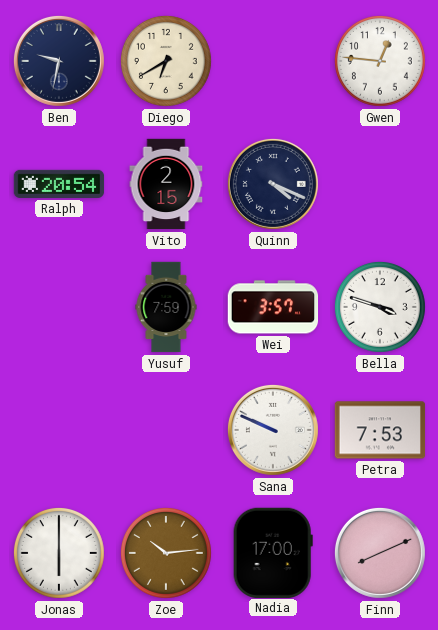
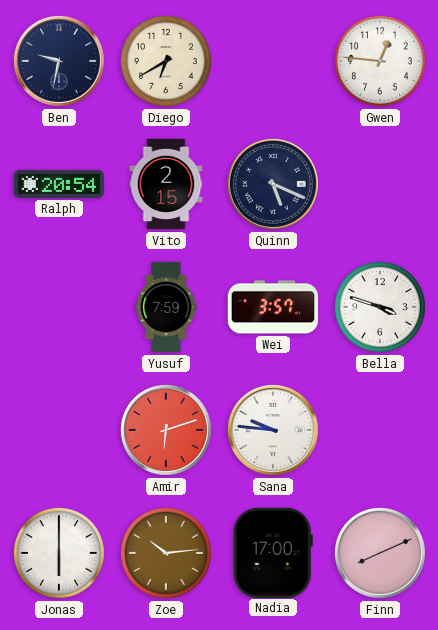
Quinn: 4:19 -> 5:19
Amir: none -> 6:12
Sana: 9:49 -> 9:46
Petra: 7:53 -> none
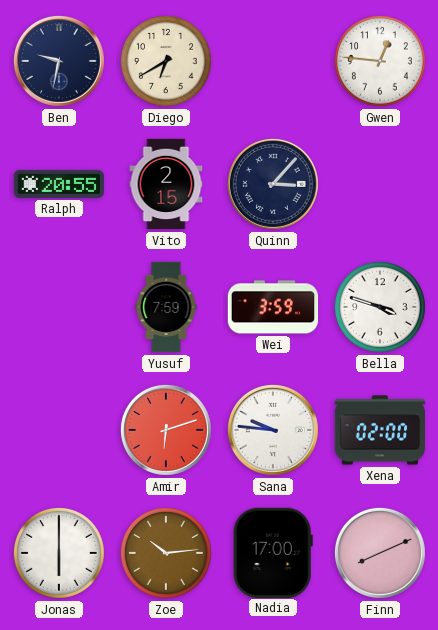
Ralph: 20:54 -> 20:55
Quinn: 5:19 -> 3:07
Wei: 3:57 -> 3:59
Xena: none -> 02:00
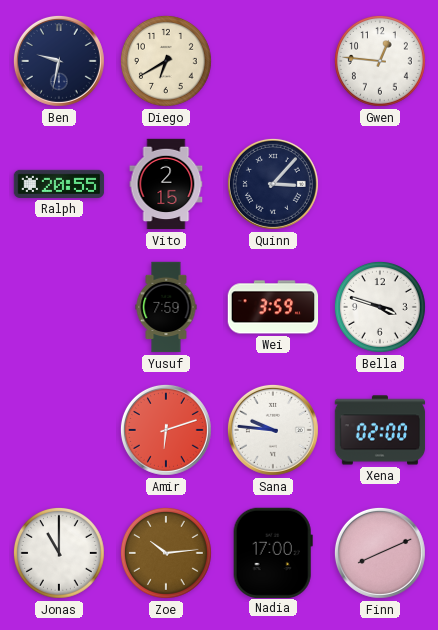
Jonas: 6:00 -> 11:00
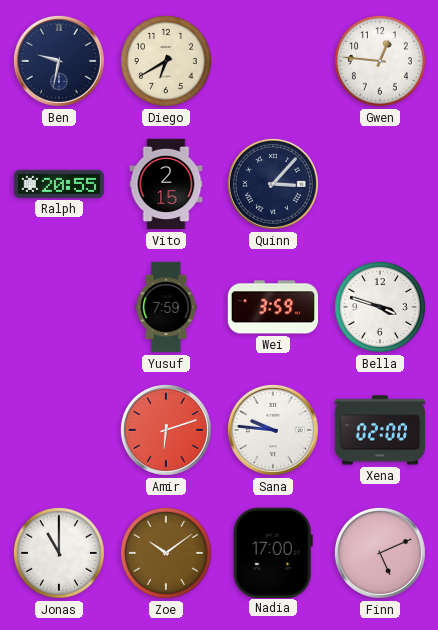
Zoe: 10:14 -> 10:09
Finn: 8:11 -> 5:11
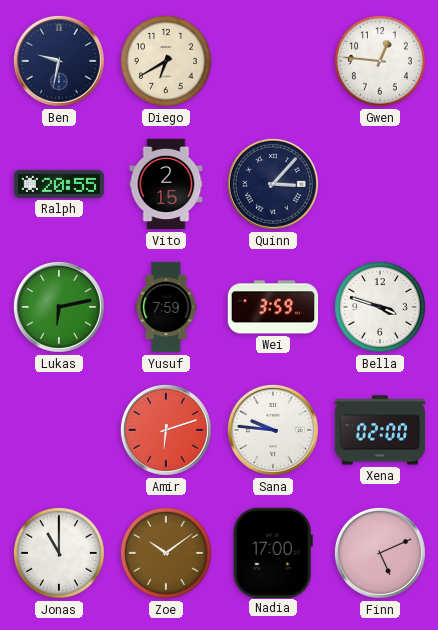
Lukas: none -> 6:13
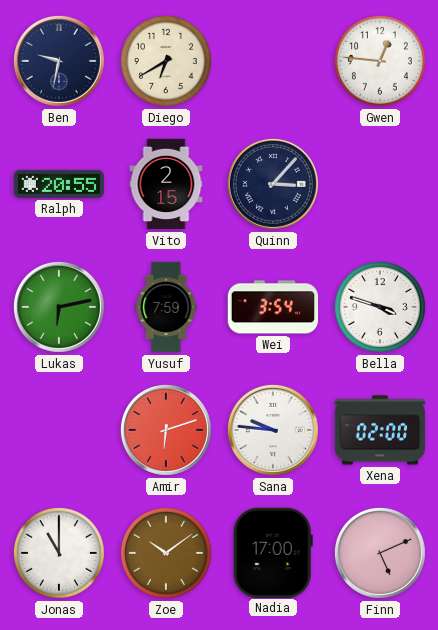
Wei: 3:59 -> 3:54
